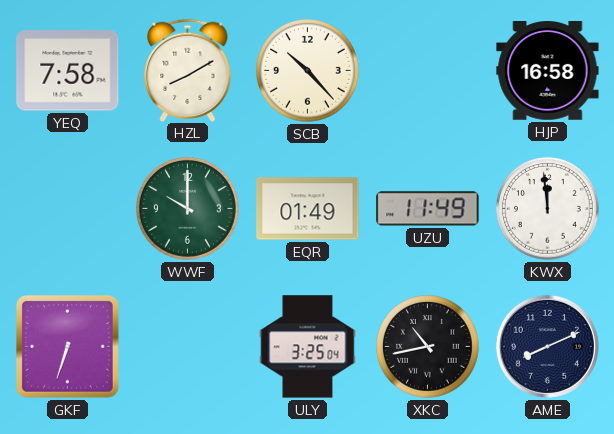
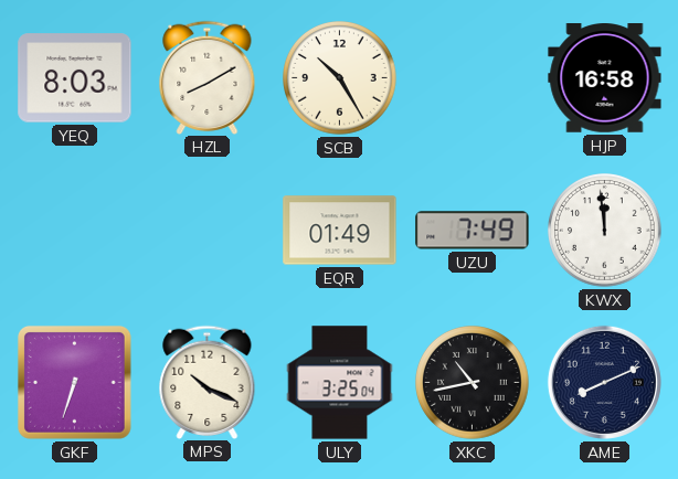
YEQ: 7:58 -> 8:03
SCB: 10:23 -> 10:25
WWF: 10:00 -> none
UZU: 11:49 -> 7:49
MPS: none -> 10:19
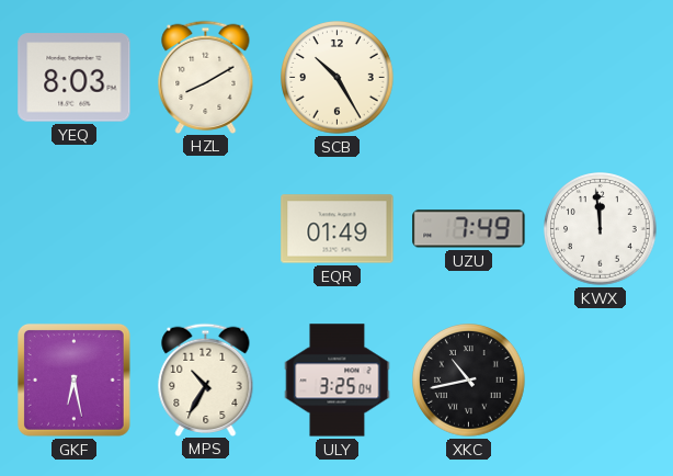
HJP: 16:58 -> none
GKF: 6:33 -> 6:28
MPS: 10:19 -> 10:35
AME: 8:11 -> none
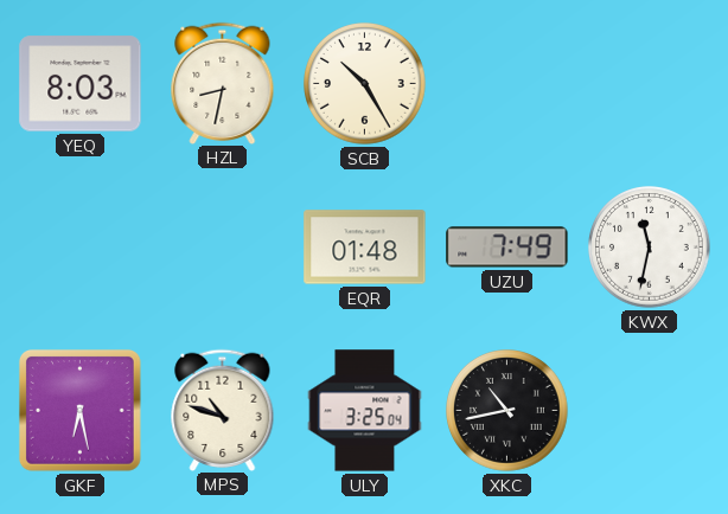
HZL: 8:10 -> 8:32
EQR: 01:49 -> 01:48
KWX: 11:59 -> 11:32
MPS: 10:35 -> 10:48
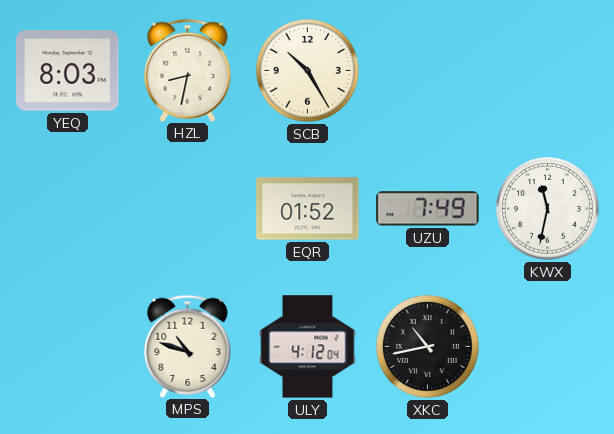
EQR: 01:48 -> 01:52
GKF: 6:28 -> none
ULY: 3:25 -> 4:12
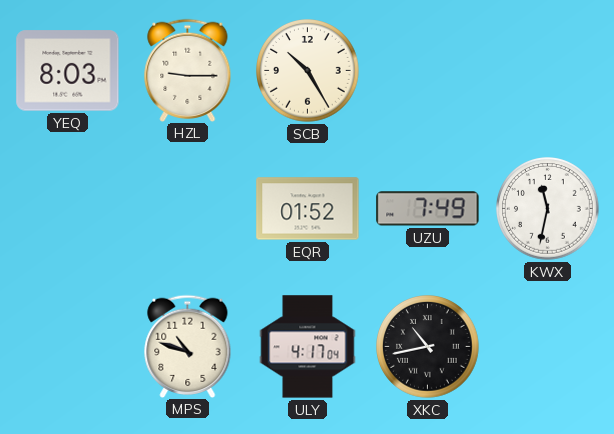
HZL: 8:32 -> 9:15
ULY: 4:12 -> 4:17
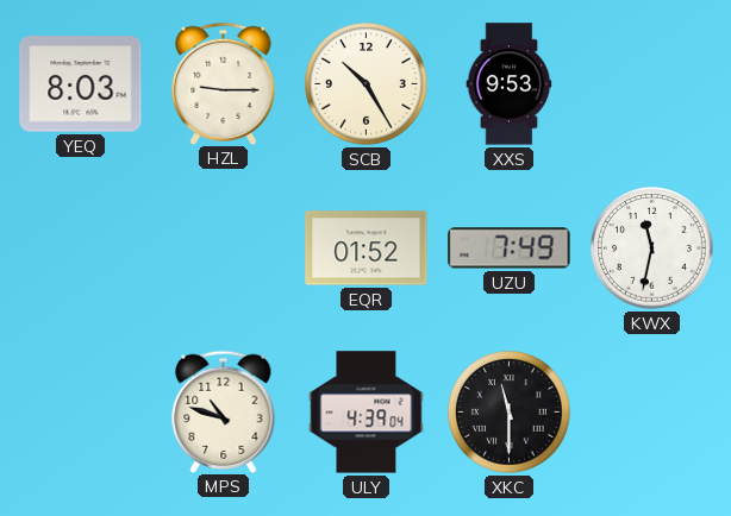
XXS: none -> 9:53
ULY: 4:17 -> 4:39
XKC: 10:43 -> 11:30
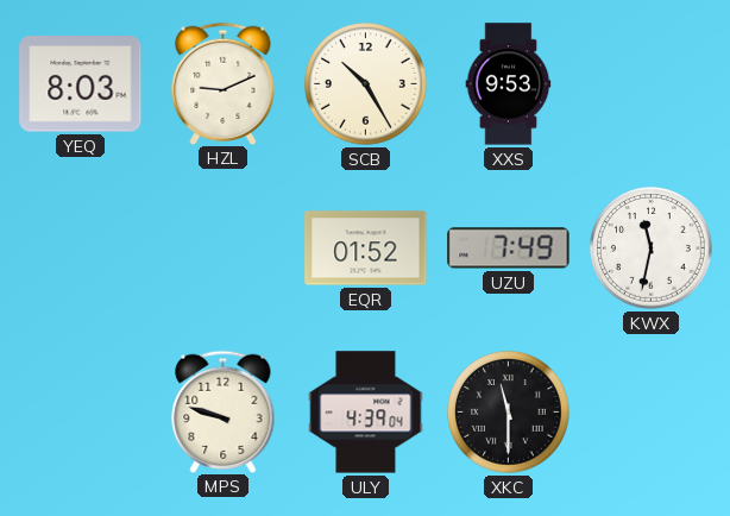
HZL: 9:15 -> 9:11
MPS: 10:48 -> 9:48
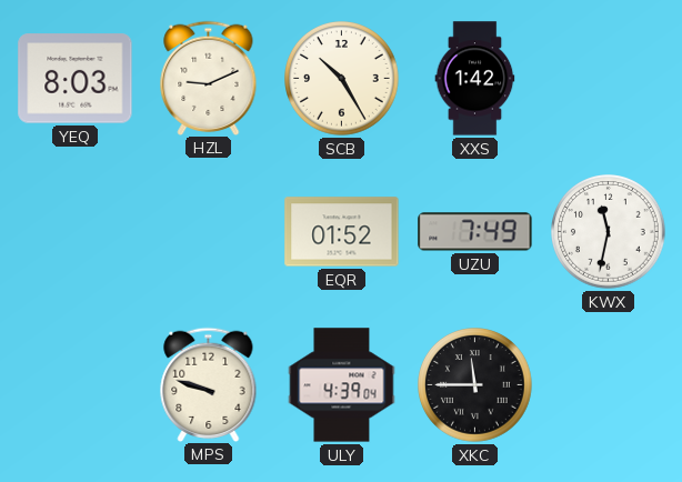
XXS: 9:53 -> 1:42
XKC: 11:30 -> 11:45
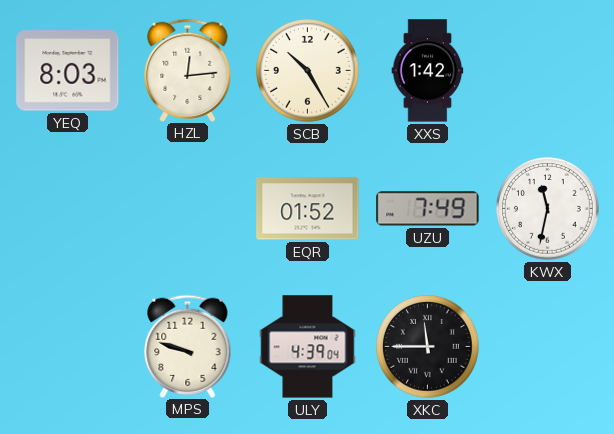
HZL: 9:11 -> 12:14
